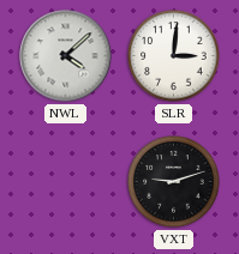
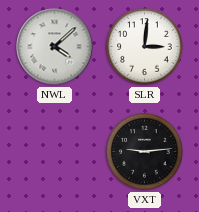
VXT: 9:12 -> 9:14
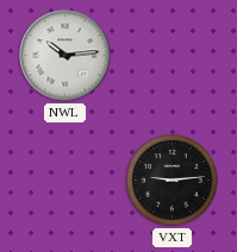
NWL: 4:08 -> 10:14
SLR: 3:01 -> none
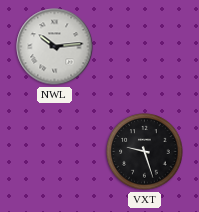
VXT: 9:14 -> 9:27
